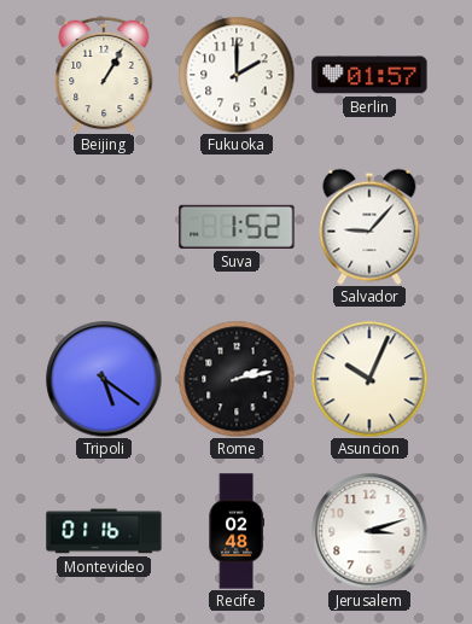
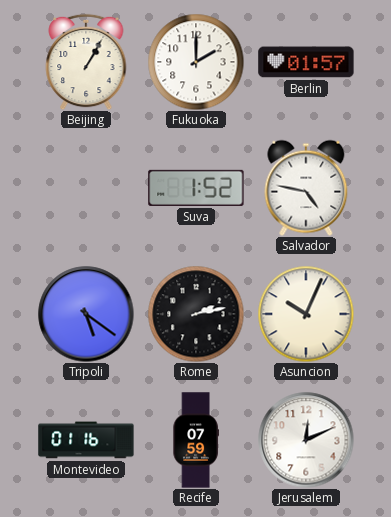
Salvador: 9:07 -> 4:47
Recife: 02:48 -> 07:59
Jerusalem: 3:12 -> 12:11
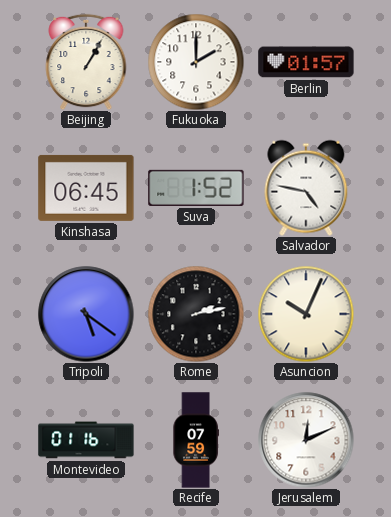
Kinshasa: none -> 06:45
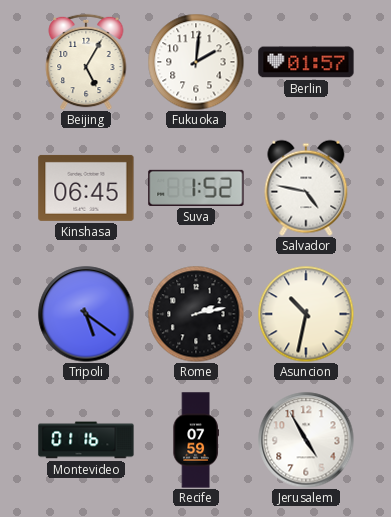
Beijing: 1:05 -> 5:05
Fukuoka: 2:00 -> 2:01
Asuncion: 10:04 -> 10:32
Jerusalem: 12:11 -> 4:55
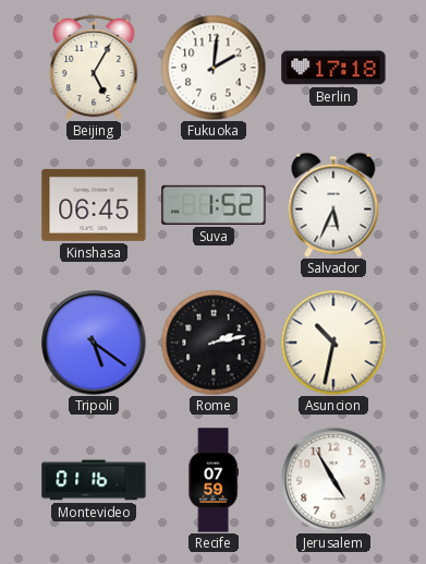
Berlin: 01:57 -> 17:18
Salvador: 4:47 -> 5:34
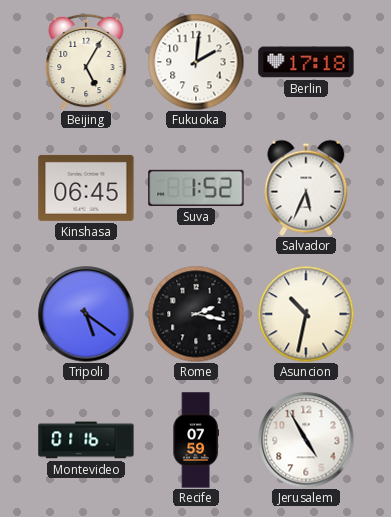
Rome: 2:13 -> 2:17
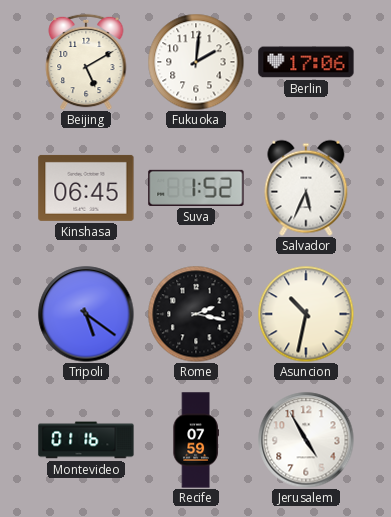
Beijing: 5:05 -> 5:10
Berlin: 17:18 -> 17:06
